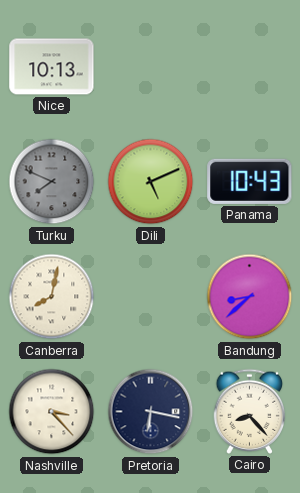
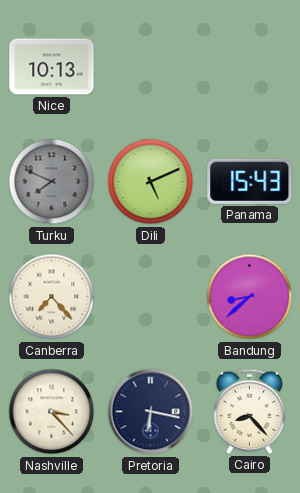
Panama: 10:43 -> 15:43
Canberra: 8:02 -> 7:23
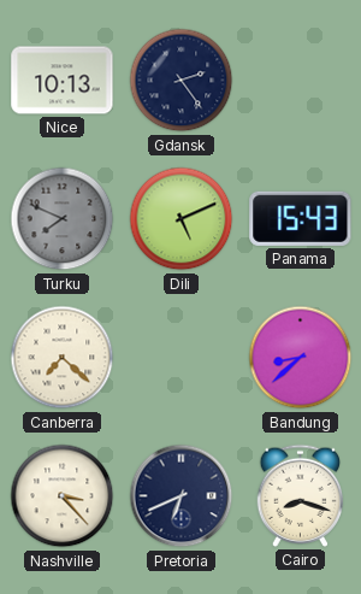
Gdansk: none -> 2:24
Canberra: 7:23 -> 7:22
Pretoria: 6:17 -> 6:41
Cairo: 8:23 -> 8:18
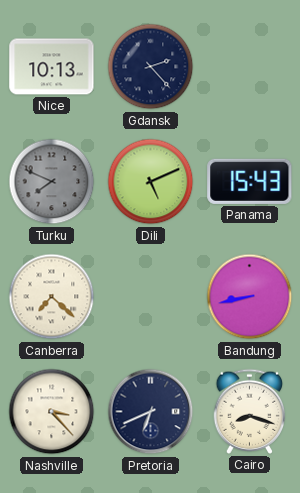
Gdansk: 2:24 -> 2:23
Bandung: 8:38 -> 8:43
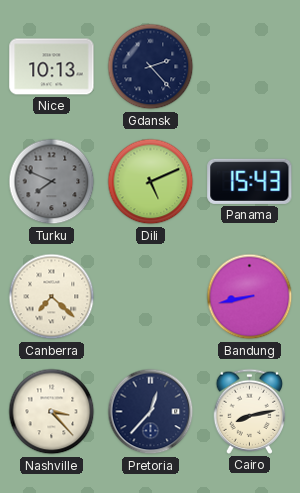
Pretoria: 6:41 -> 12:37
Cairo: 8:18 -> 8:13
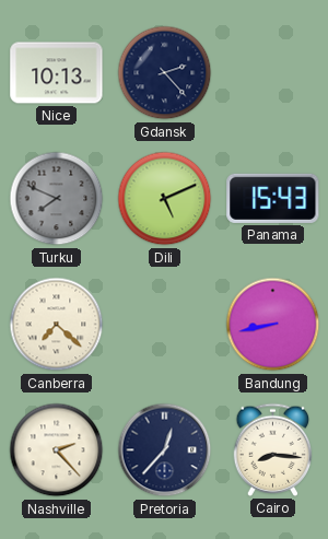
Nashville: 3:23 -> 2:23
Cairo: 8:13 -> 8:16
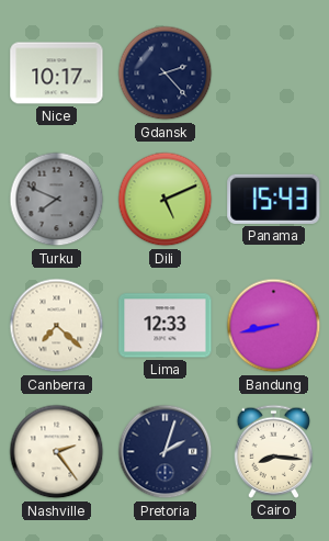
Nice: 10:13 -> 10:17
Lima: none -> 12:33
Nashville: 2:23 -> 2:24
Pretoria: 12:37 -> 2:03
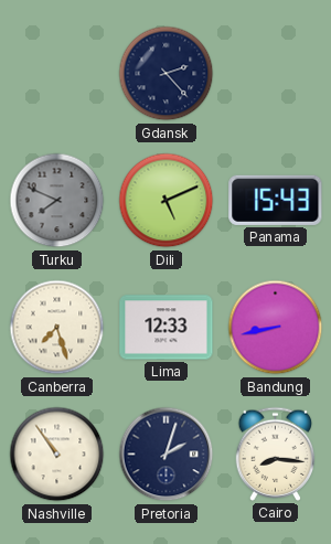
Nice: 10:17 -> none
Canberra: 7:22 -> 7:27
Nashville: 2:24 -> 10:54
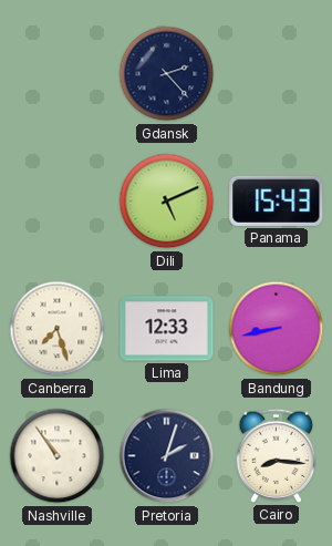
Turku: 7:49 -> none
